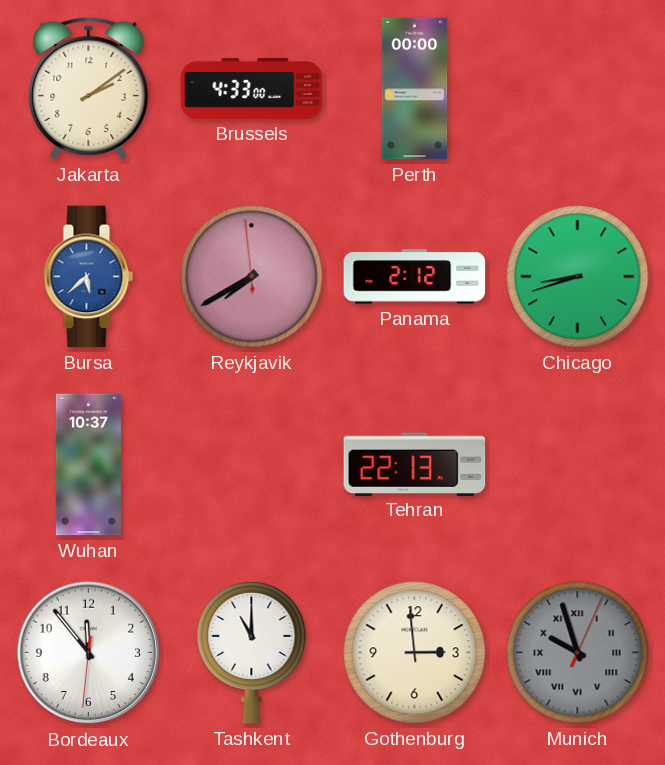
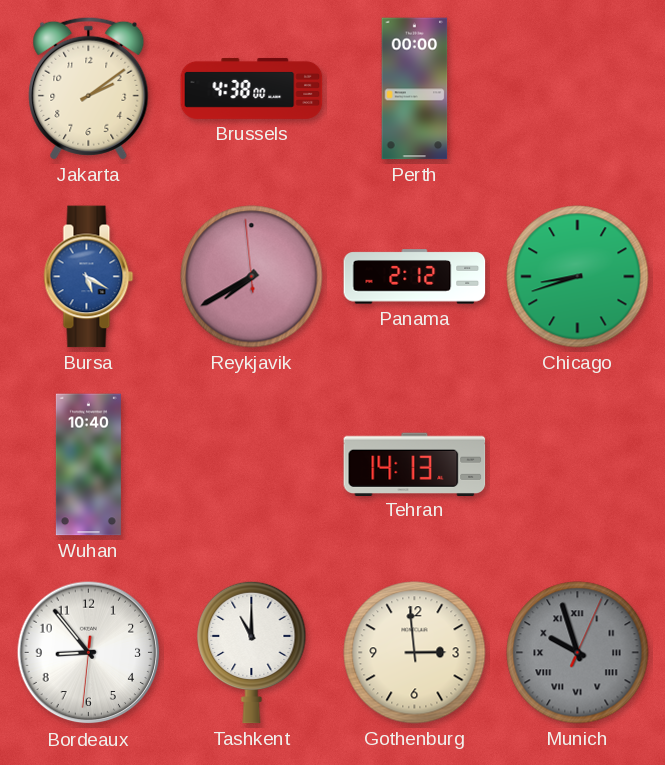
Brussels: 4:33 -> 4:38
Bursa: 5:38 -> 5:20
Wuhan: 10:37 -> 10:40
Tehran: 22:13 -> 14:13
Bordeaux: 11:53 -> 8:53
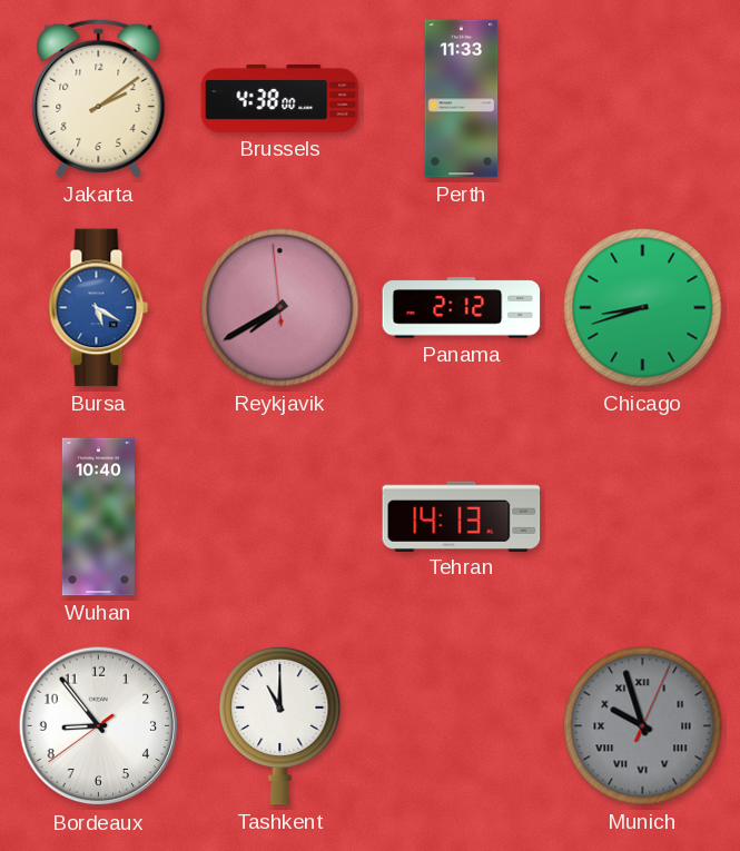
Perth: 00:00 -> 11:33
Bordeaux: 8:53:31 -> 8:53:39
Gothenburg: 2:59 -> none
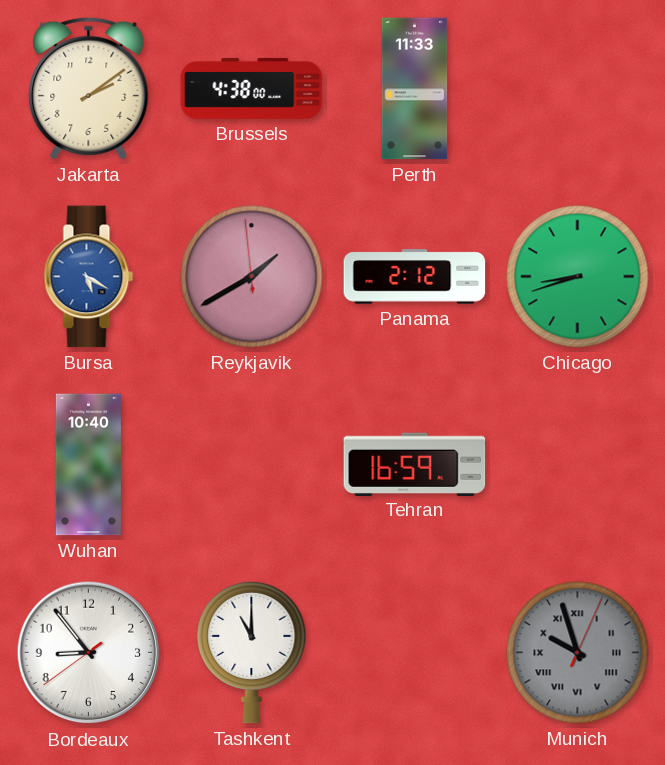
Reykjavik: 7:39 -> 1:39
Tehran: 14:13 -> 16:59
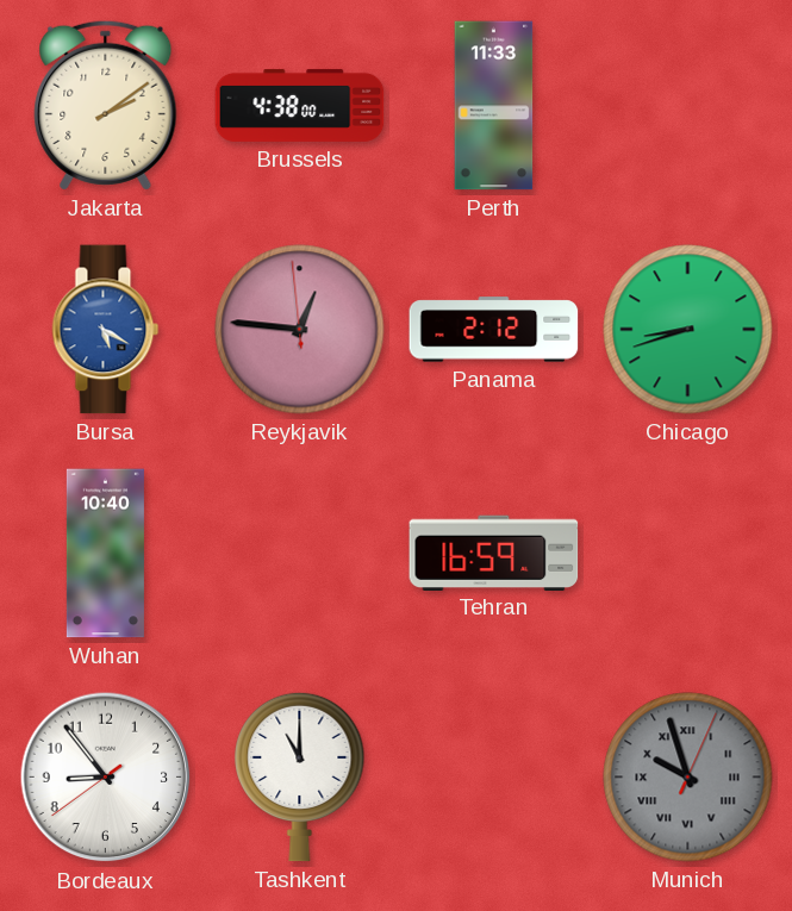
Reykjavik: 1:39 -> 12:45
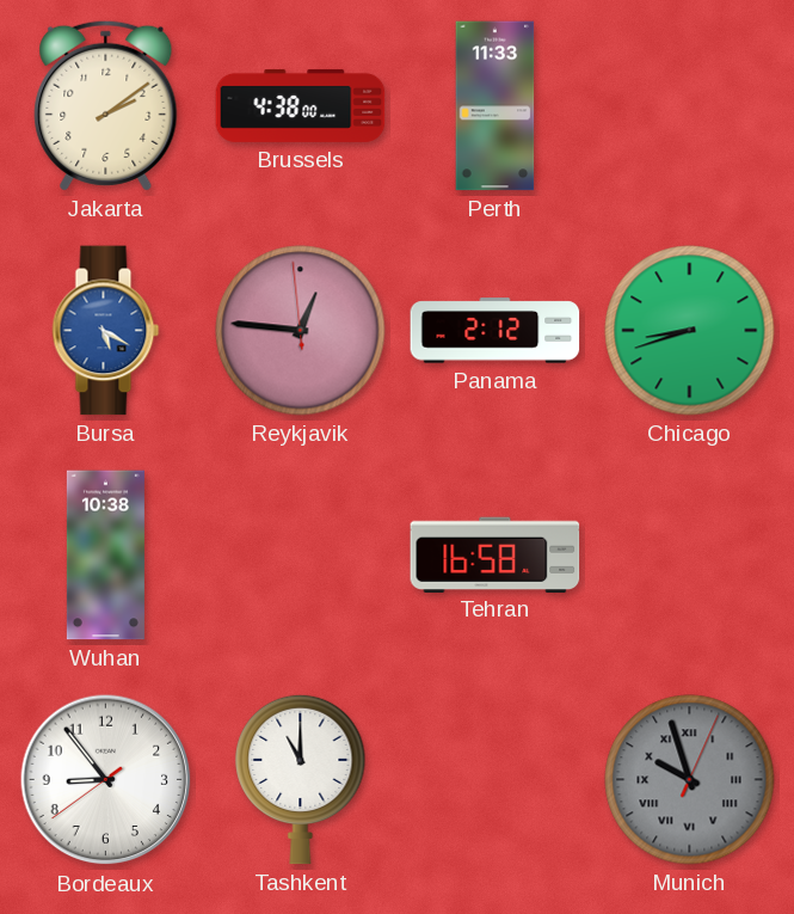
Wuhan: 10:40 -> 10:38
Tehran: 16:59 -> 16:58
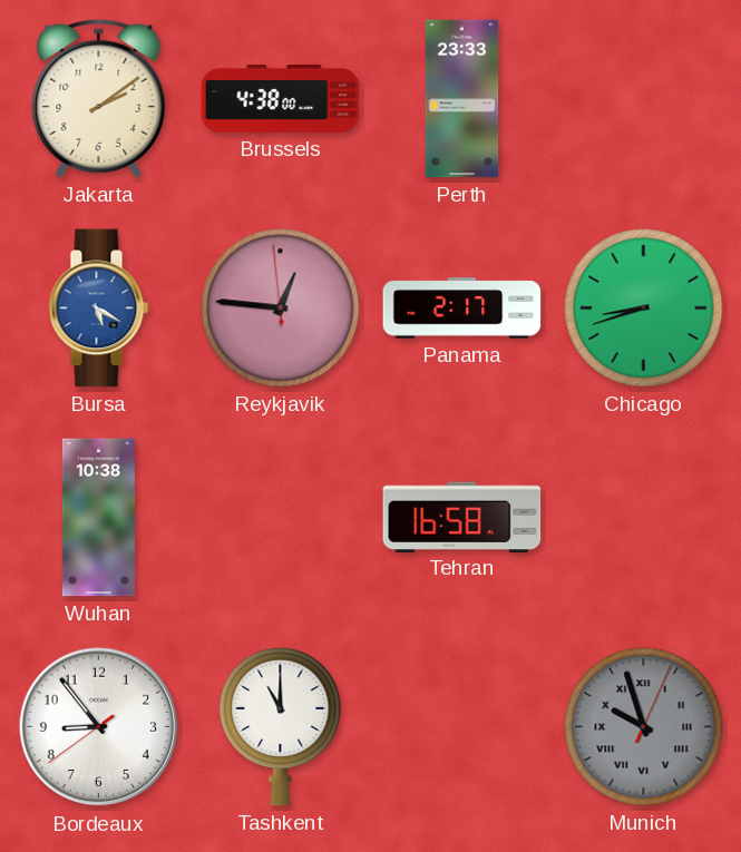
Perth: 11:33 -> 23:33
Panama: 2:12 -> 2:17
